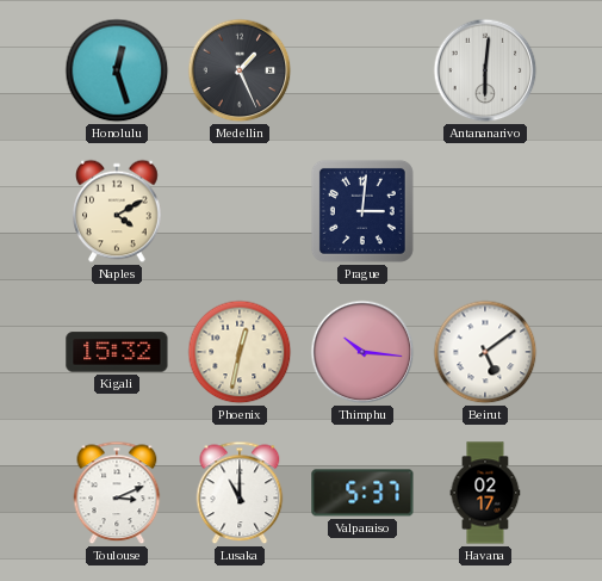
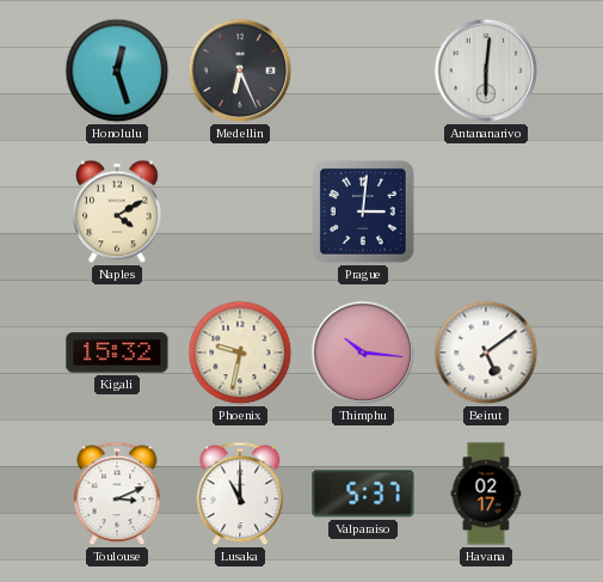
Medellin: 1:26 -> 6:26
Phoenix: 12:32 -> 9:32
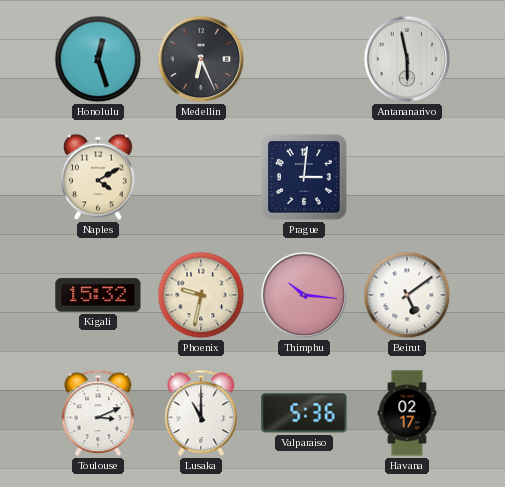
Antananarivo: 6:01 -> 5:58
Valparaiso: 5:37 -> 5:36
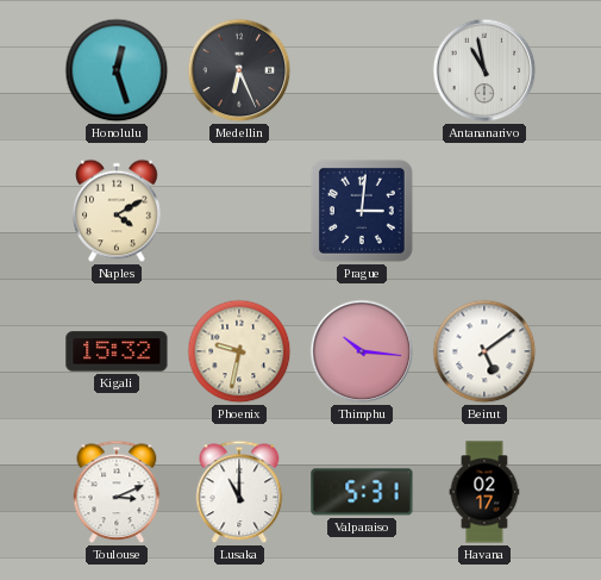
Antananarivo: 5:58 -> 10:58
Valparaiso: 5:36 -> 5:31
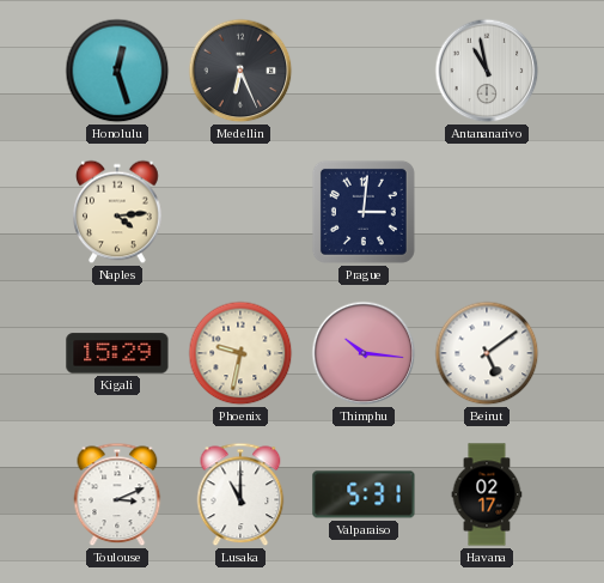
Naples: 4:10 -> 4:14
Kigali: 15:32 -> 15:29
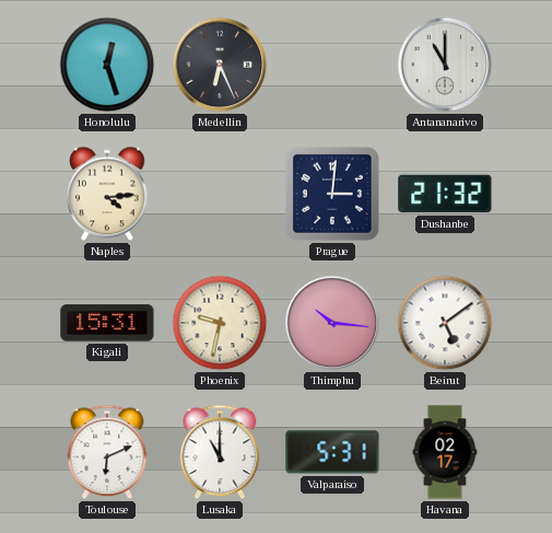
Antananarivo: 10:58 -> 11:00
Dushanbe: none -> 21:32
Kigali: 15:29 -> 15:31
Toulouse: 3:11 -> 6:11
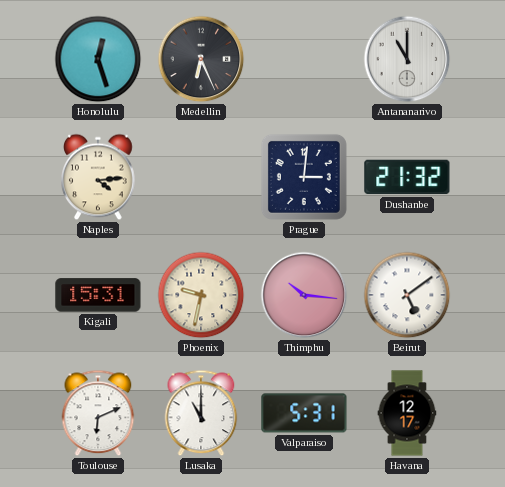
Havana: 02:17 -> 12:17
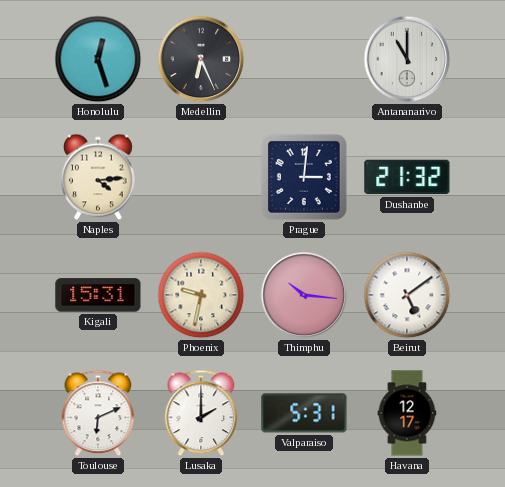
Lusaka: 11:00 -> 2:00
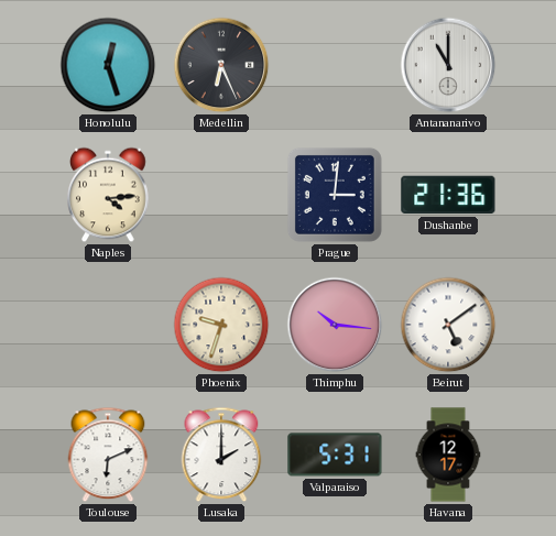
Dushanbe: 21:32 -> 21:36
Kigali: 15:31 -> none
Phoenix: 9:32 -> 9:33
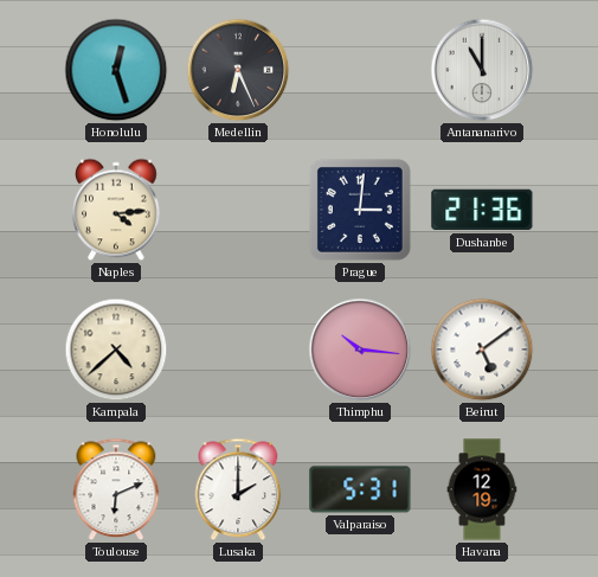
Kampala: none -> 4:38
Phoenix: 9:33 -> none
Havana: 12:17 -> 12:19
